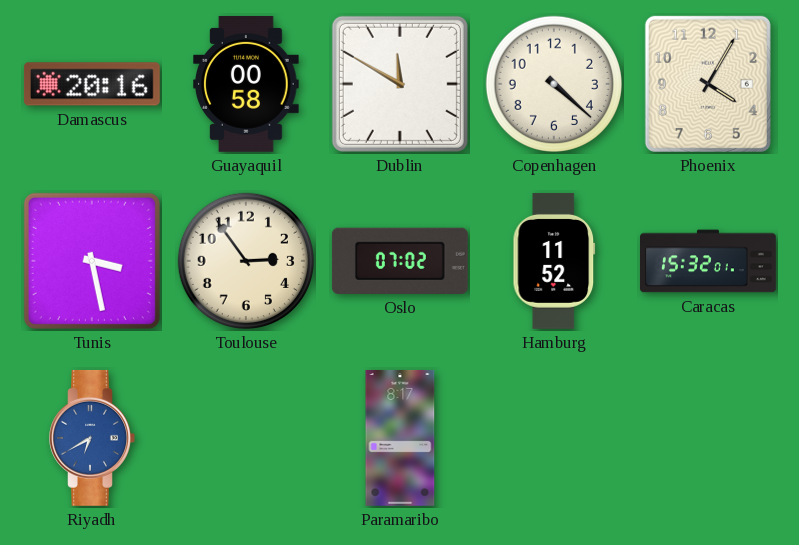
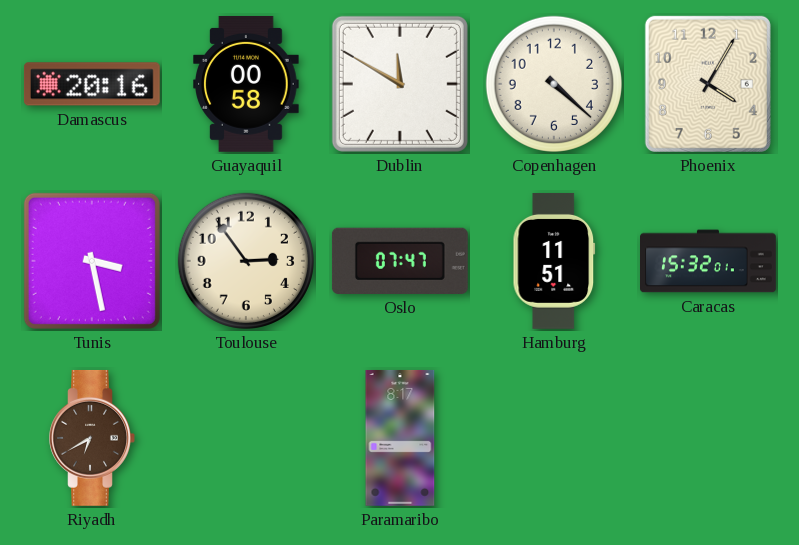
Oslo: 07:02 -> 07:47
Hamburg: 11:52 -> 11:51
Riyadh dial: blue -> brown
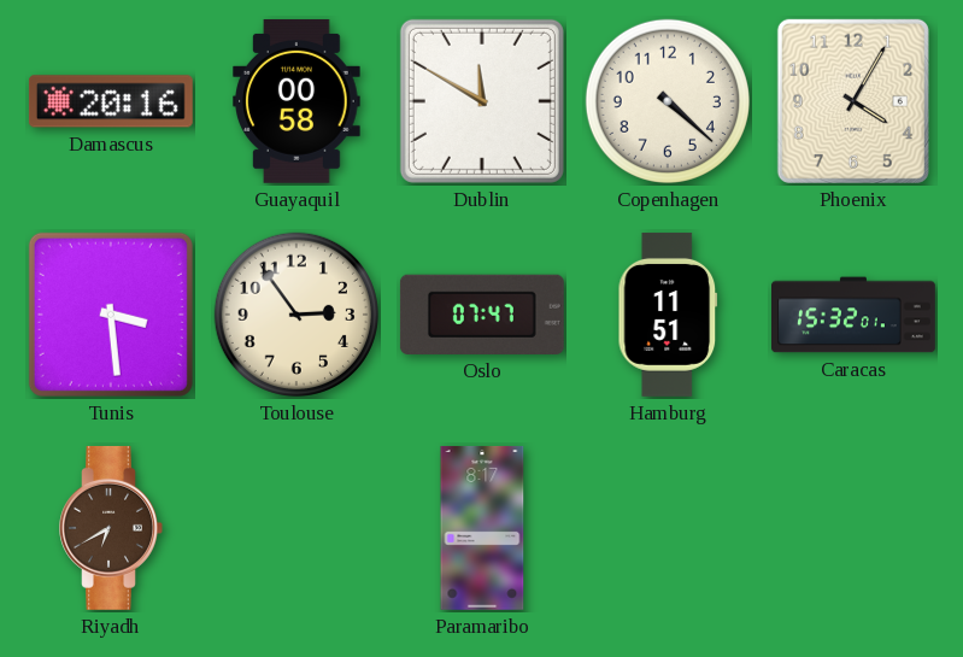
Tunis: 3:28 -> 3:29
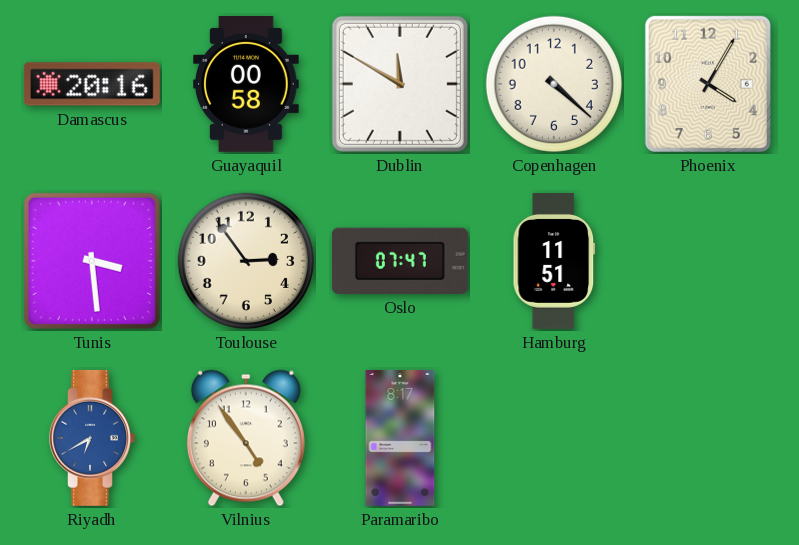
Caracas: 15:32 -> none
Riyadh dial: brown -> blue
Vilnius: none -> 4:54
